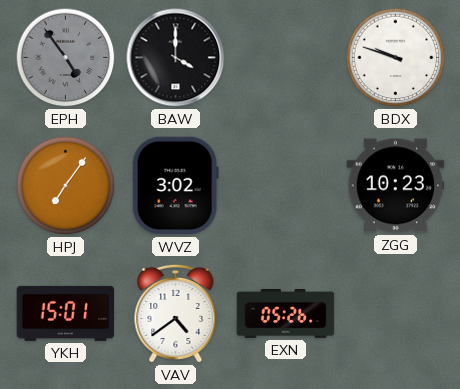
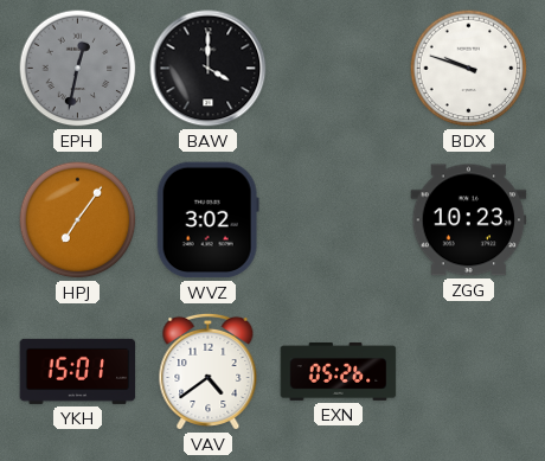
EPH: 4:54 -> 12:32
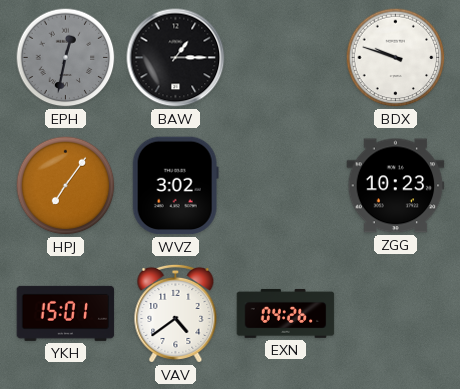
BAW: 4:00 -> 1:15
EXN: 05:26 -> 04:26
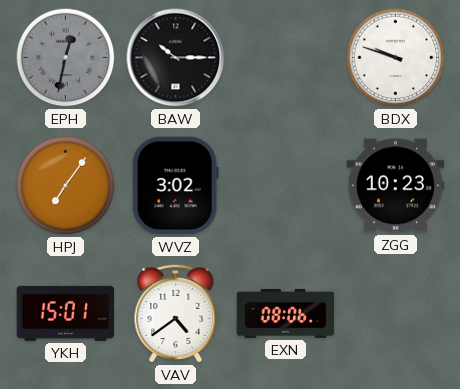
BAW: 1:15 -> 10:15
EXN: 04:26 -> 08:06
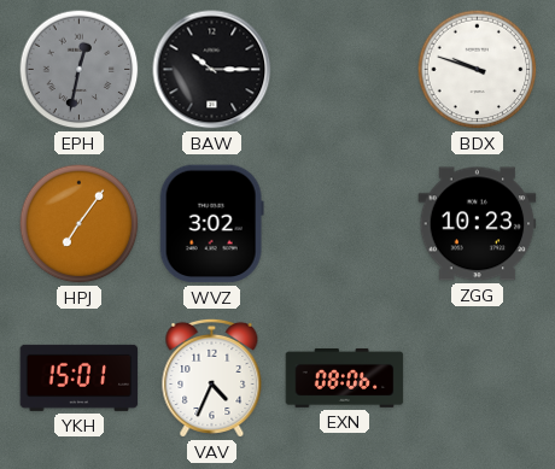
VAV: 4:39 -> 4:34
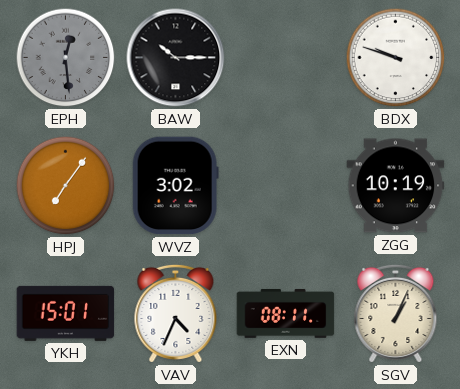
EPH: 12:32 -> 12:29
ZGG: 10:23 -> 10:19
EXN: 08:06 -> 08:11
SGV: none -> 1:04
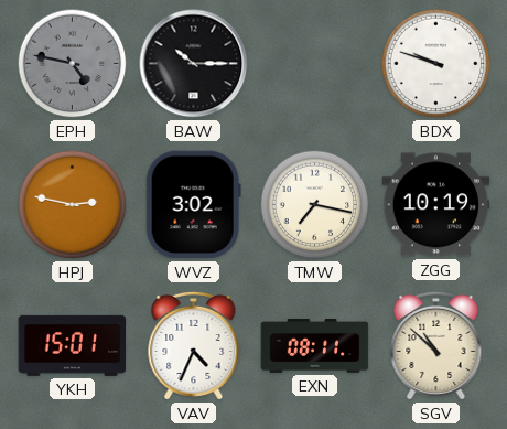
EPH: 12:29 -> 4:47
HPJ: 7:06 -> 2:47
TMW: none -> 7:17
SGV: 1:04 -> 10:52
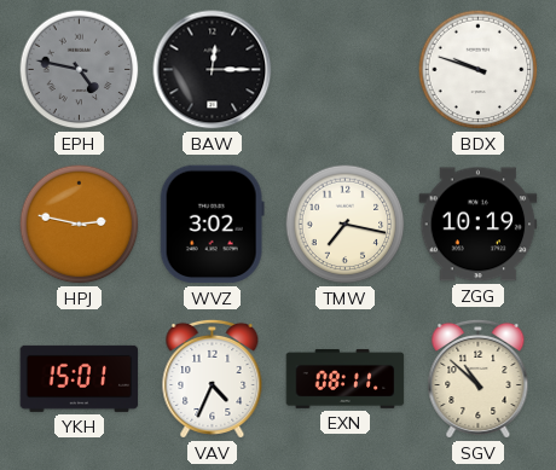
BAW: 10:15 -> 12:15
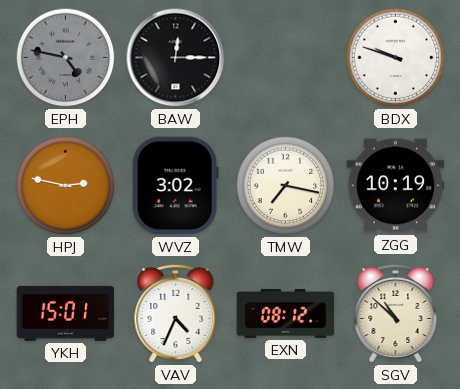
EXN: 08:11 -> 08:12
